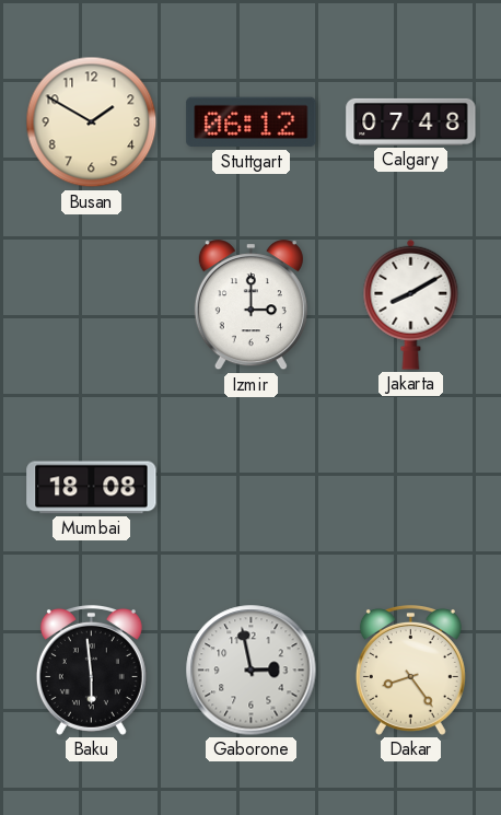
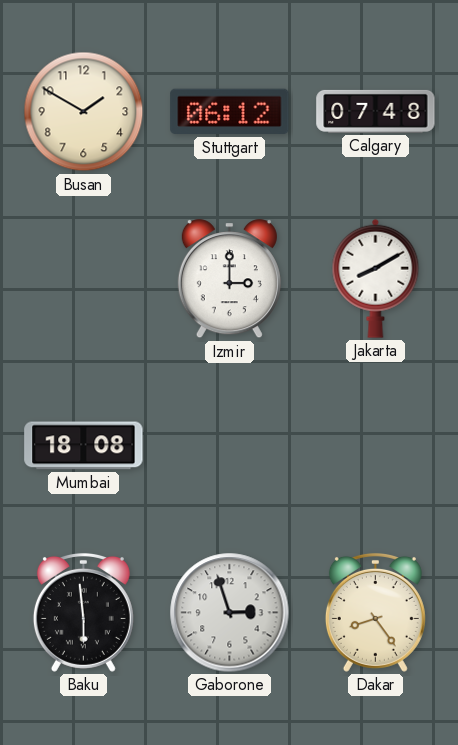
Gaborone: 2:58 -> 2:57
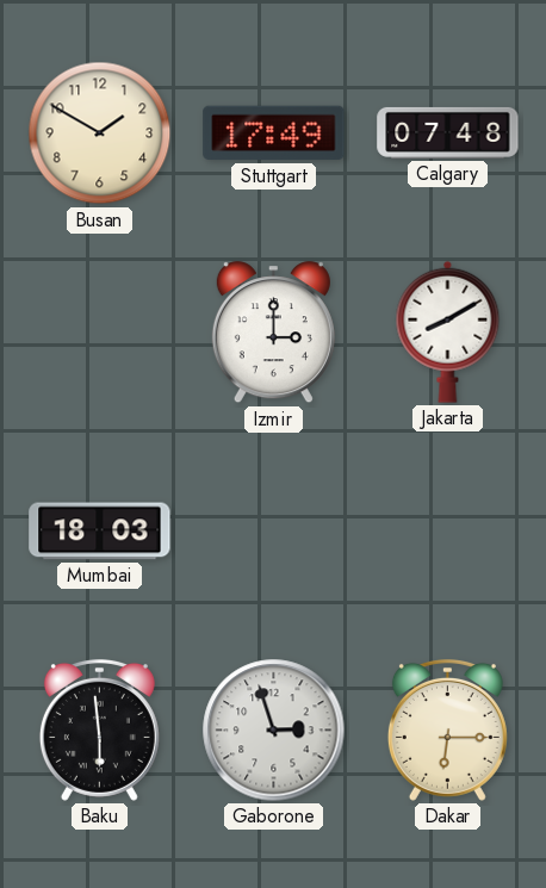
Stuttgart: 06:12 -> 17:49
Mumbai: 18:08 -> 18:03
Dakar: 8:24 -> 6:15
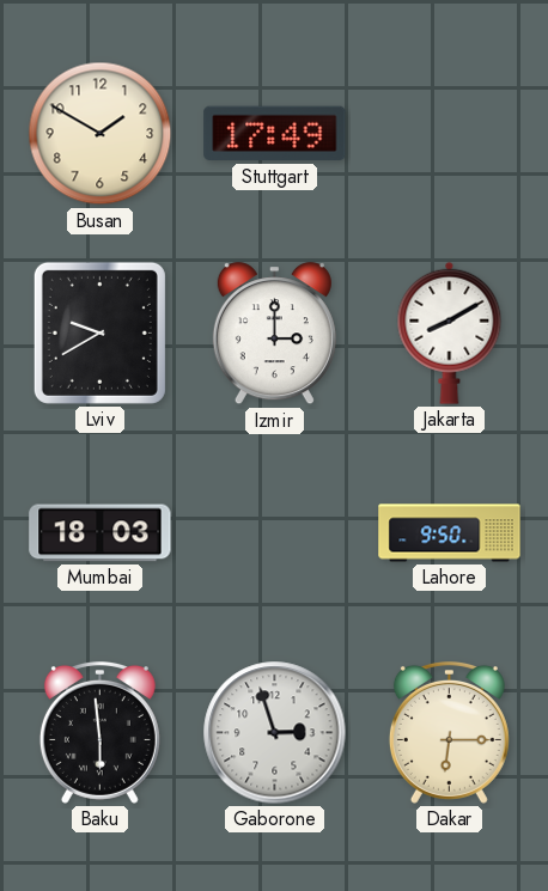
Calgary: 07:48 -> none
Lviv: none -> 9:40
Lahore: none -> 9:50
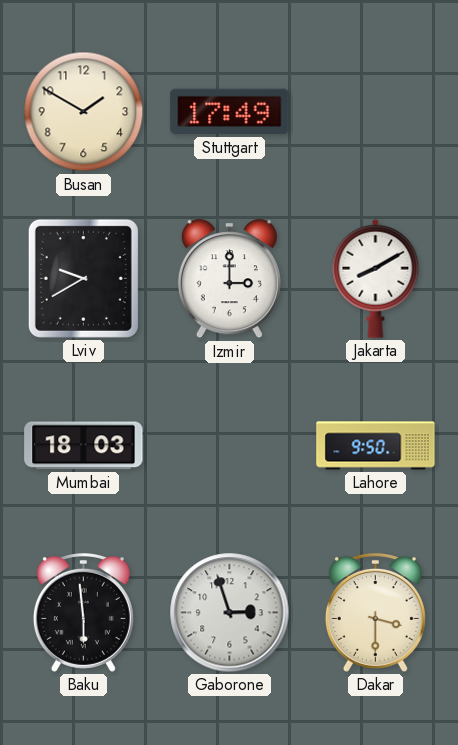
Dakar: 6:15 -> 3:30
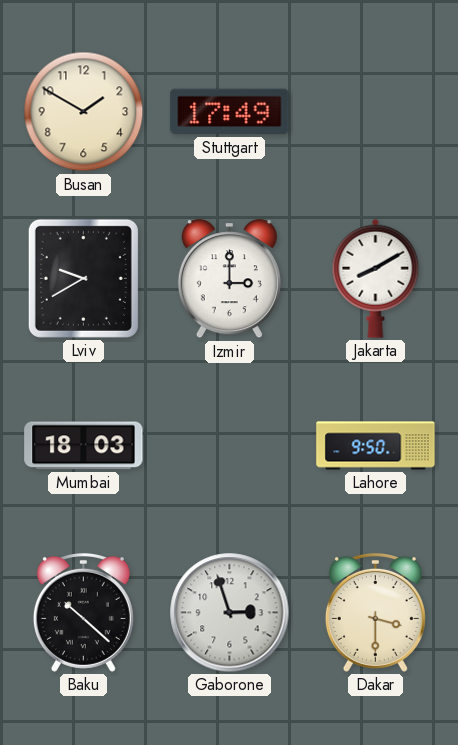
Baku: 5:59 -> 10:22
